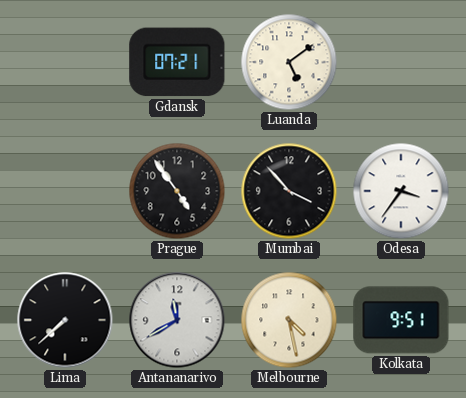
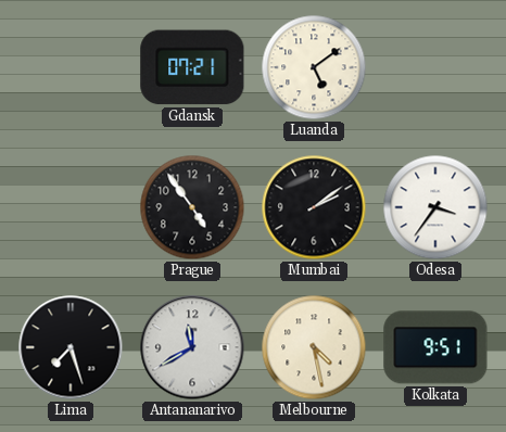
Mumbai: 3:53 -> 2:09
Lima: 7:38 -> 7:27
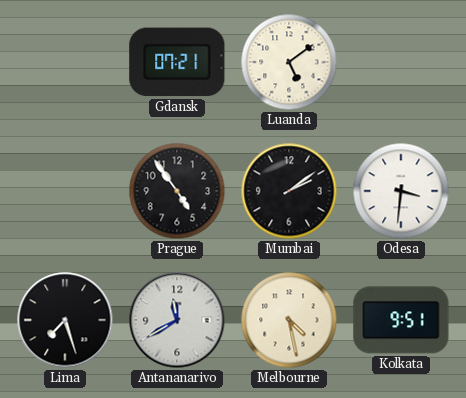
Odesa: 3:36 -> 3:31
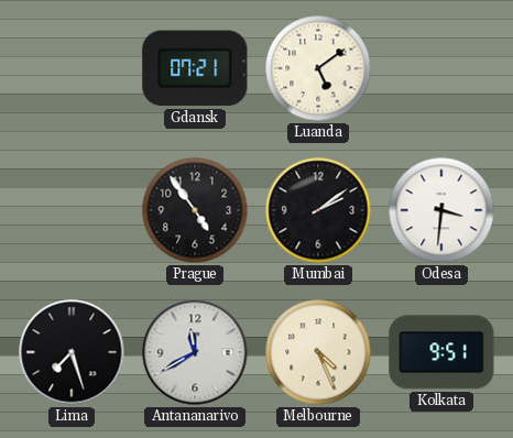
Melbourne: 4:28 -> 4:26
